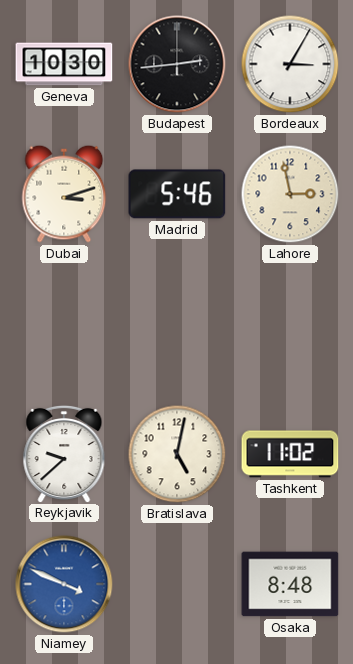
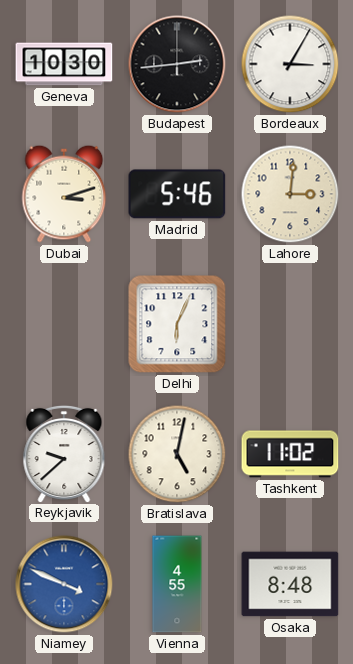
Lahore: 2:58 -> 3:01
Delhi: none -> 6:04
Vienna: none -> 4:55
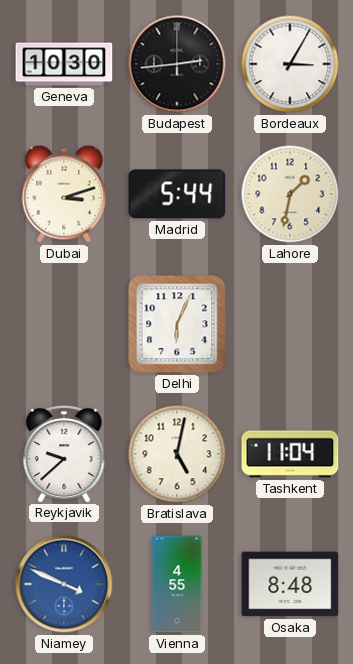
Madrid: 5:46 -> 5:44
Lahore: 3:01 -> 1:32
Tashkent: 11:02 -> 11:04
